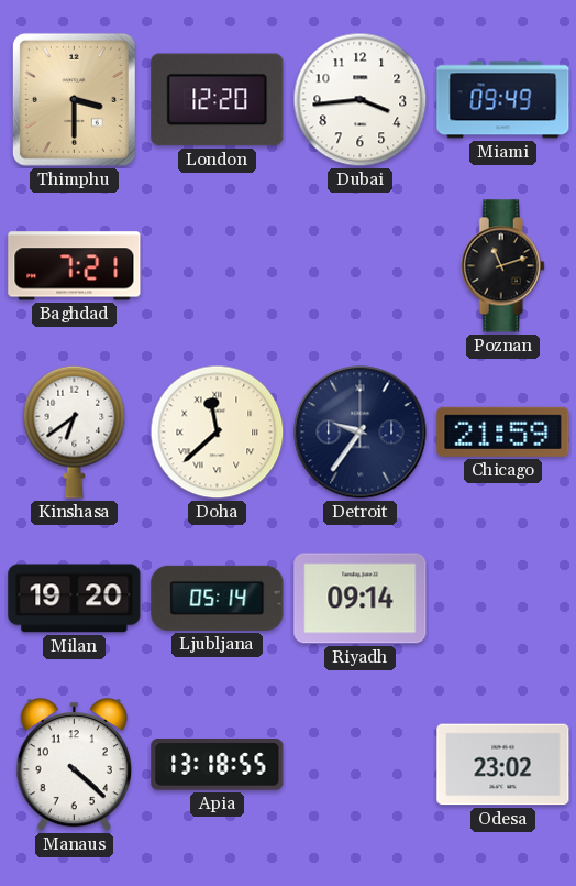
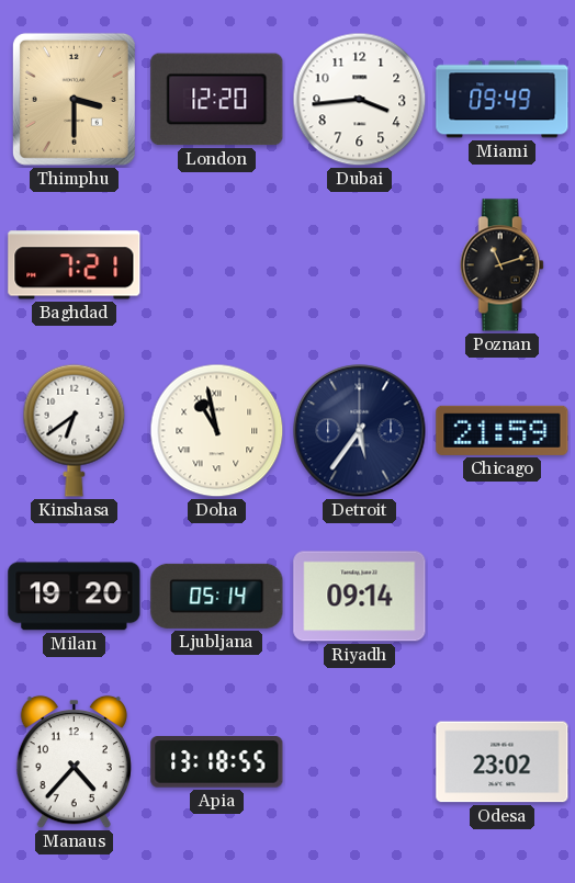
Doha: 11:38 -> 10:58
Detroit: 9:36 -> 5:36
Manaus: 4:22 -> 4:37
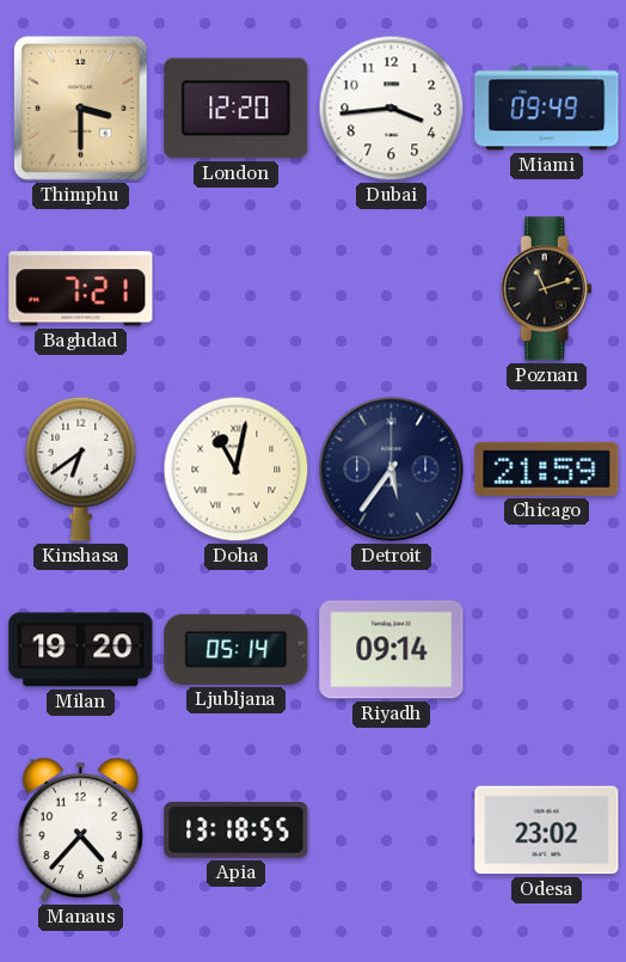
Doha: 10:58 -> 11:02
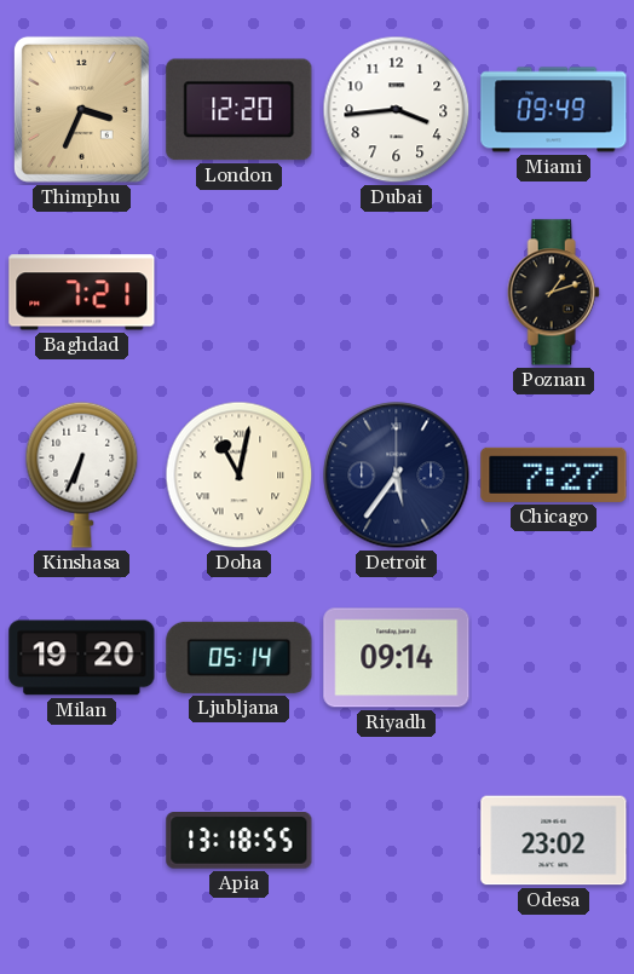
Thimphu: 3:30 -> 3:34
Poznan: 11:12 -> 1:12
Kinshasa: 6:39 -> 6:34
Chicago: 21:59 -> 7:27
Manaus: 4:37 -> none
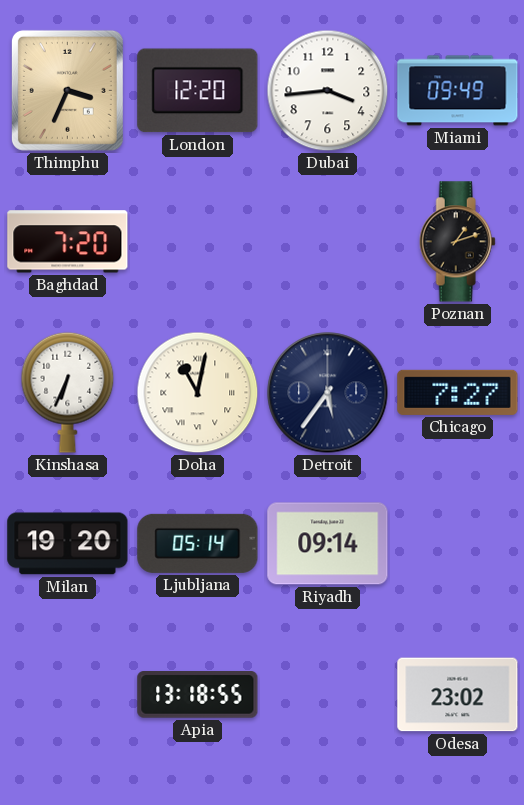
Baghdad: 7:21 -> 7:20
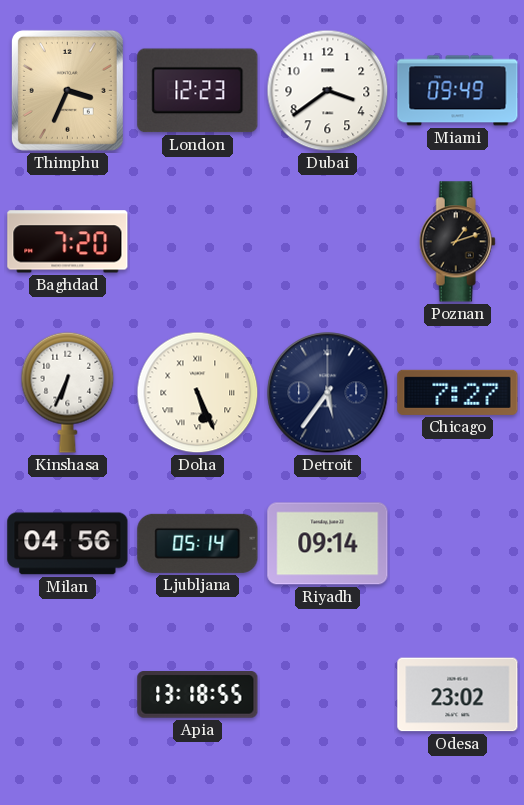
London: 12:20 -> 12:23
Dubai: 3:44 -> 3:39
Doha: 11:02 -> 5:26
Milan: 19:20 -> 04:56
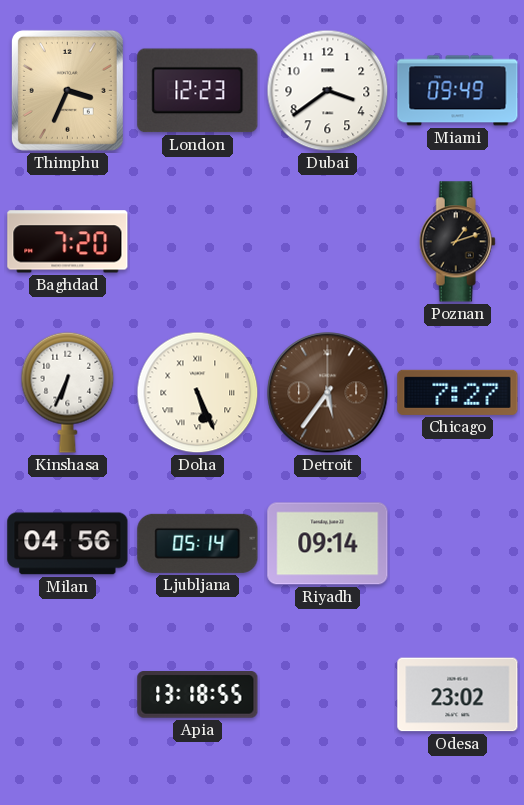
Detroit dial: navy -> brown
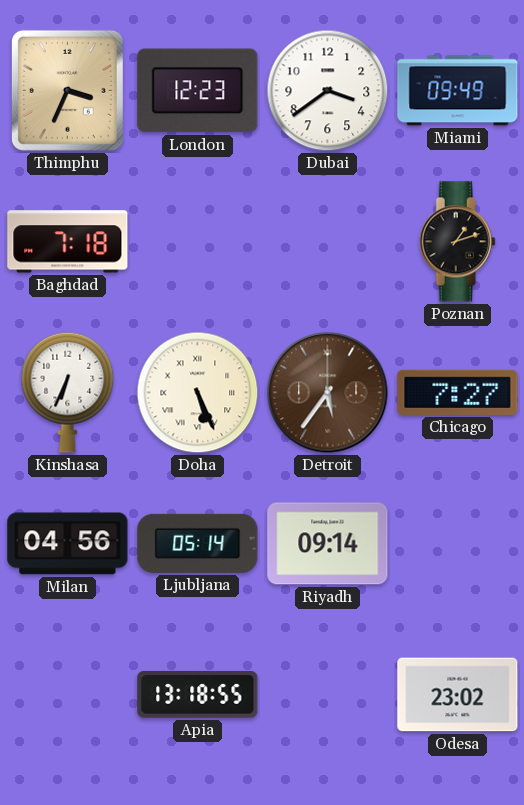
Baghdad: 7:20 -> 7:18
